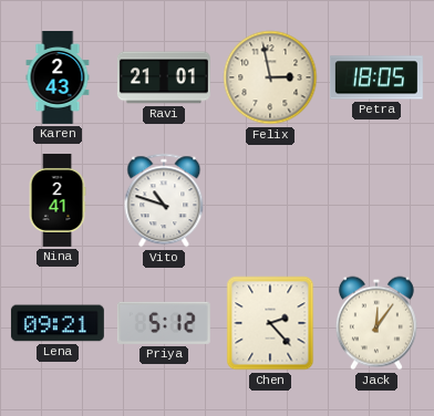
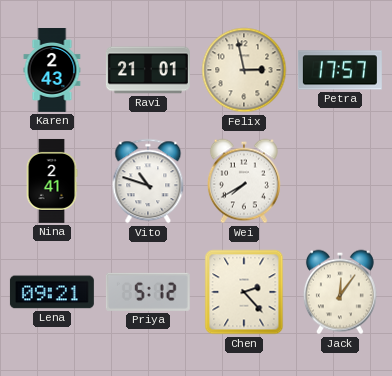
Petra: 18:05 -> 17:57
Wei: none -> 7:40
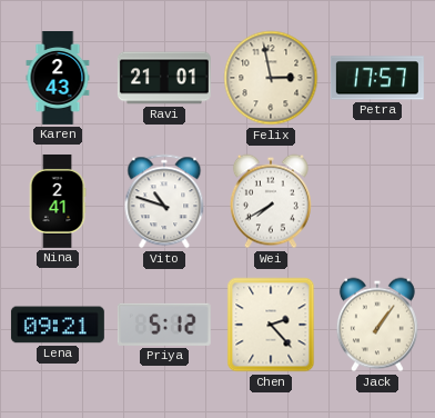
Jack: 12:06 -> 1:06
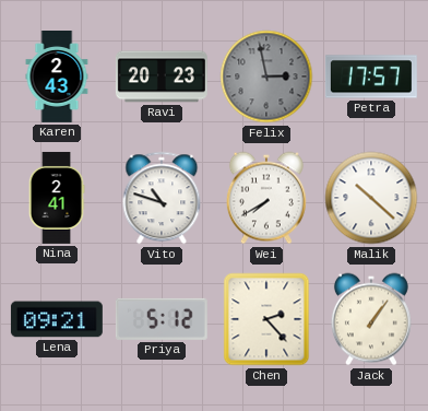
Ravi: 21:01 -> 20:23
Felix dial: cream -> grey
Malik: none -> 10:22
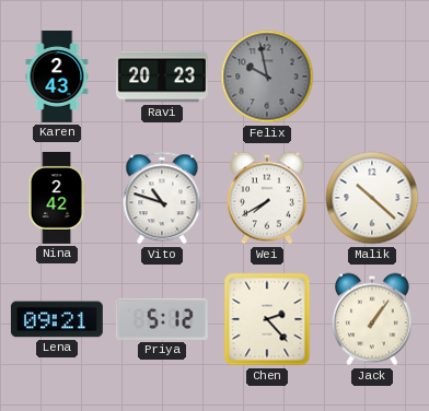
Felix: 2:58 -> 9:58
Petra: 17:57 -> none
Nina: 2:41 -> 2:42
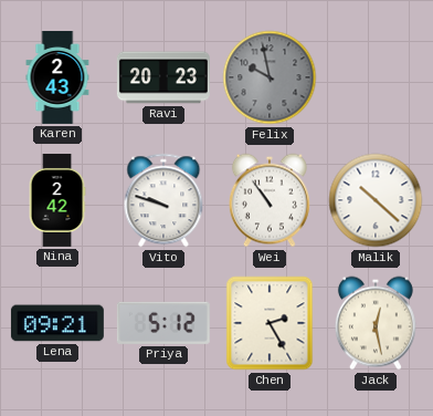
Vito: 10:48 -> 9:48
Wei: 7:40 -> 10:54
Chen: 2:23 -> 2:25
Jack: 1:06 -> 12:28
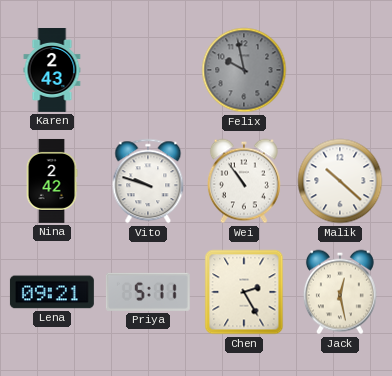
Ravi: 20:23 -> none
Priya: 5:12 -> 5:11
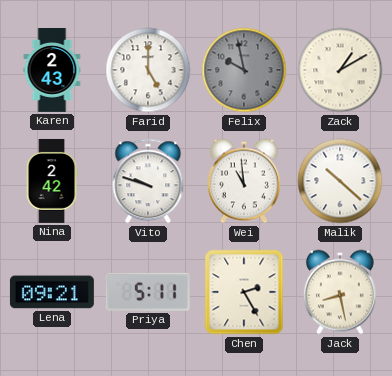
Farid: none -> 5:00
Zack: none -> 1:10
Wei: 10:54 -> 10:59
Jack: 12:28 -> 8:28
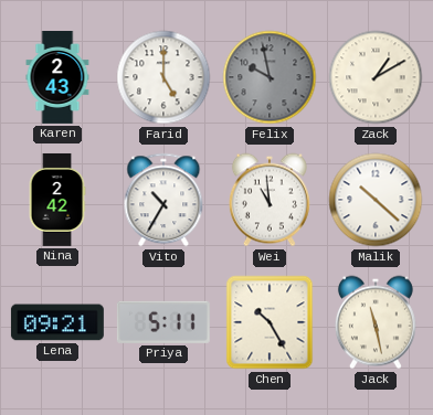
Vito: 9:48 -> 10:35
Chen: 2:25 -> 10:25
Jack: 8:28 -> 11:28
